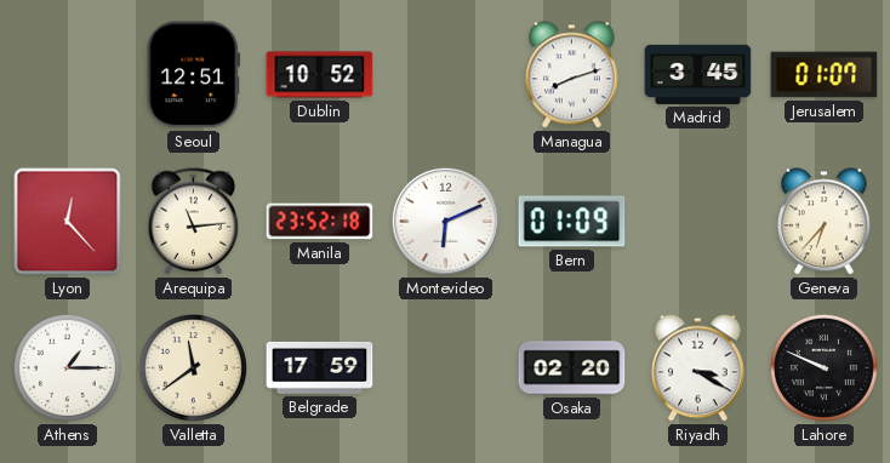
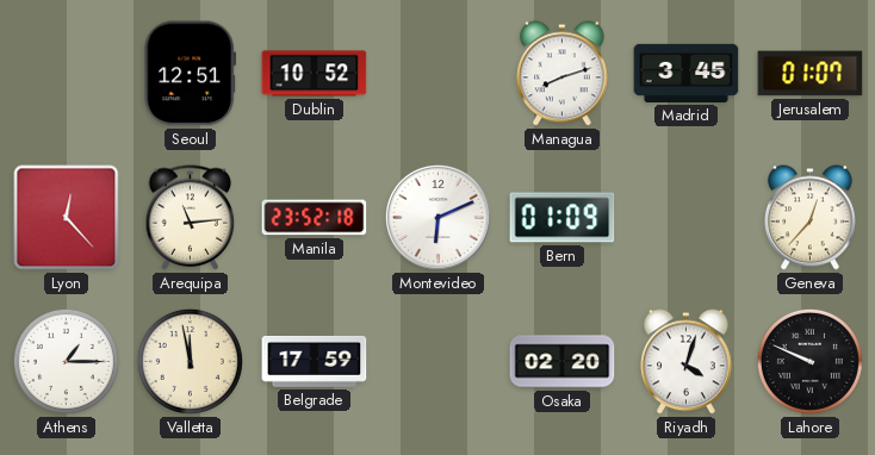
Geneva: 6:37 -> 12:37
Valletta: 11:39 -> 11:58
Riyadh: 3:20 -> 4:03
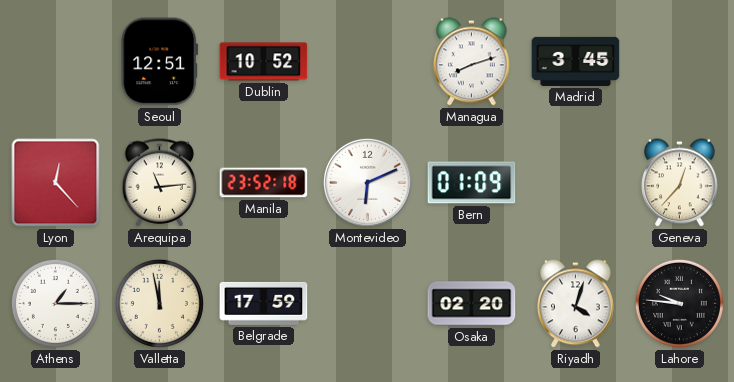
Jerusalem: 01:07 -> none
Lahore: 9:49 -> 9:46
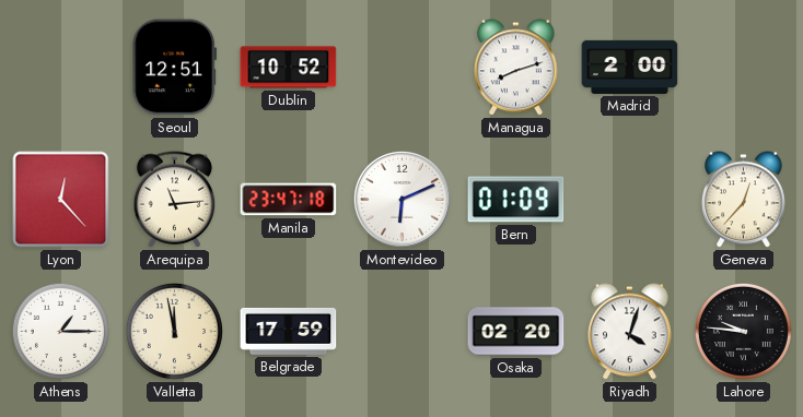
Madrid: 3:45 -> 2:00
Manila: 23:52 -> 23:47
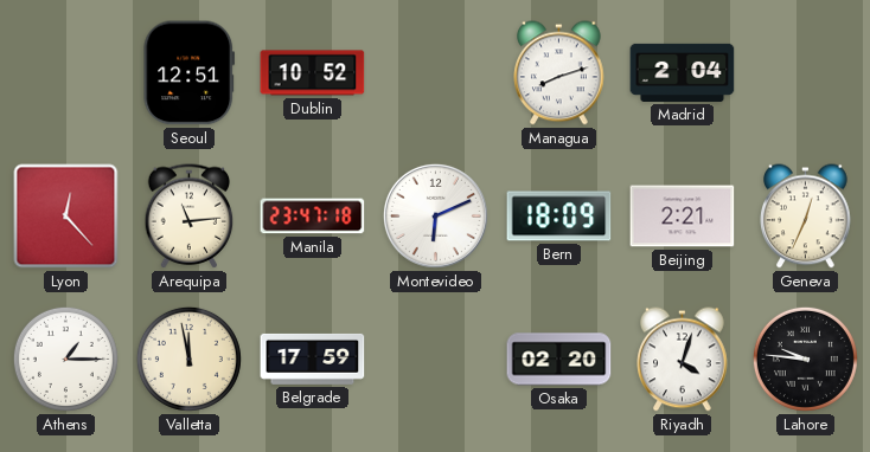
Madrid: 2:00 -> 2:04
Bern: 01:09 -> 18:09
Beijing: none -> 2:21
Geneva: 12:37 -> 12:34
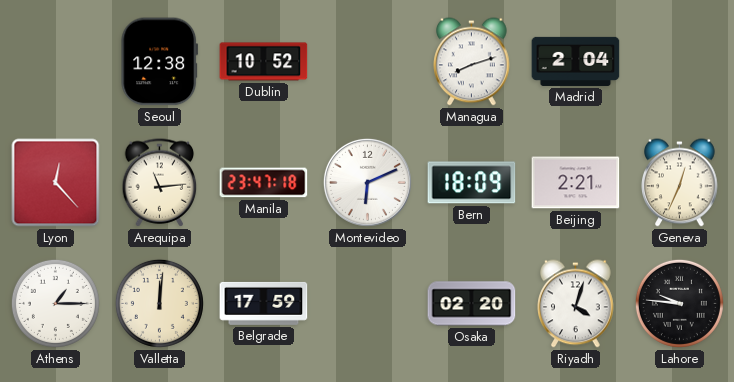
Seoul: 12:51 -> 12:38
Valletta: 11:58 -> 12:01
